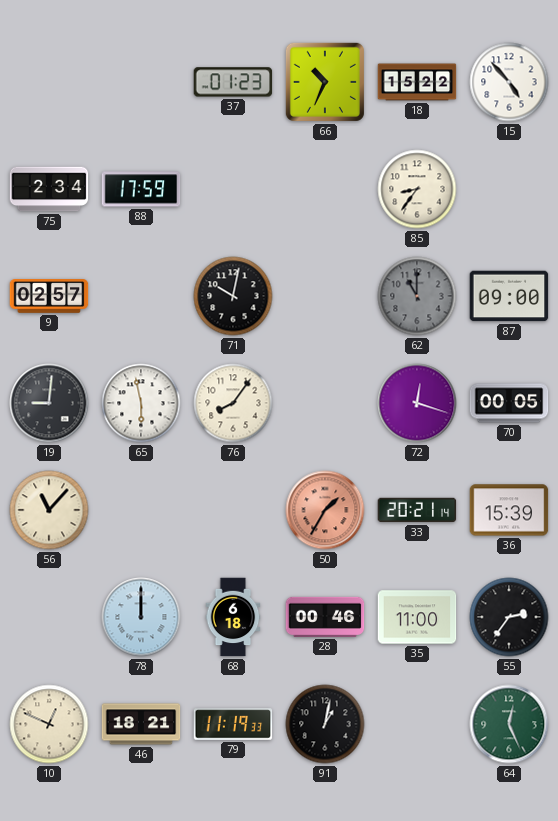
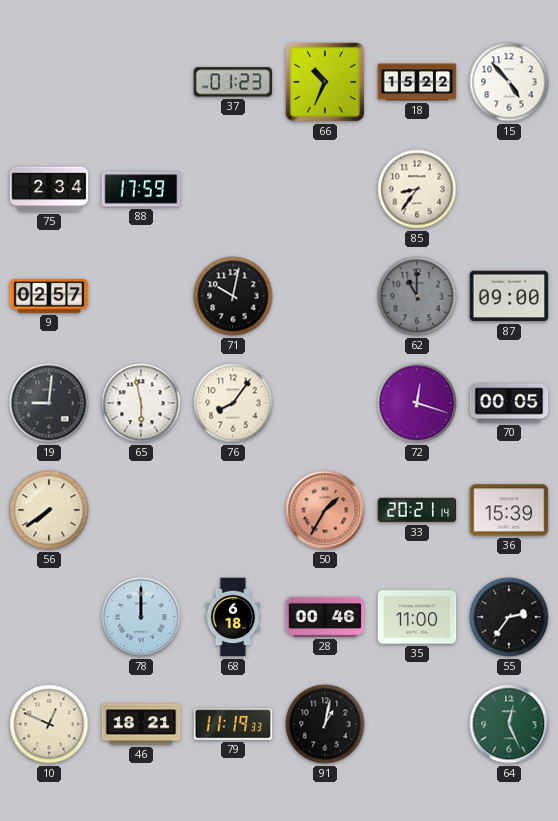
56: 11:07 -> 7:39
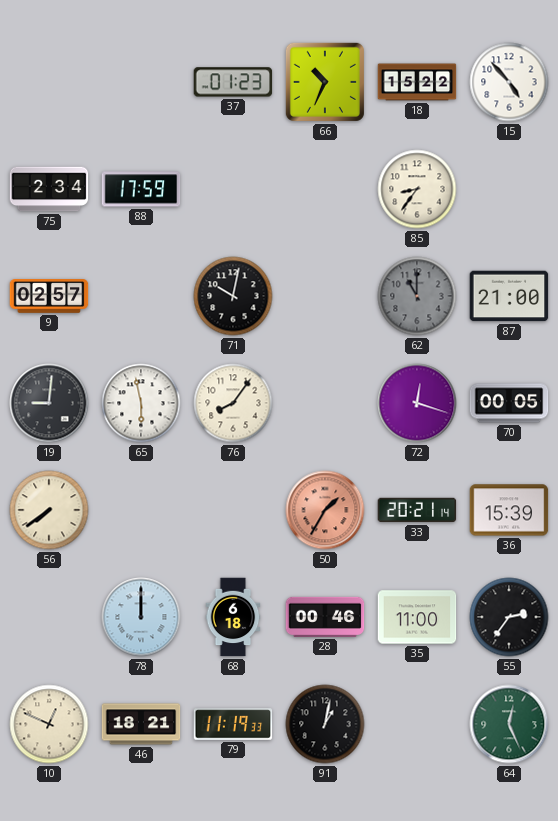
87: 09:00 -> 21:00
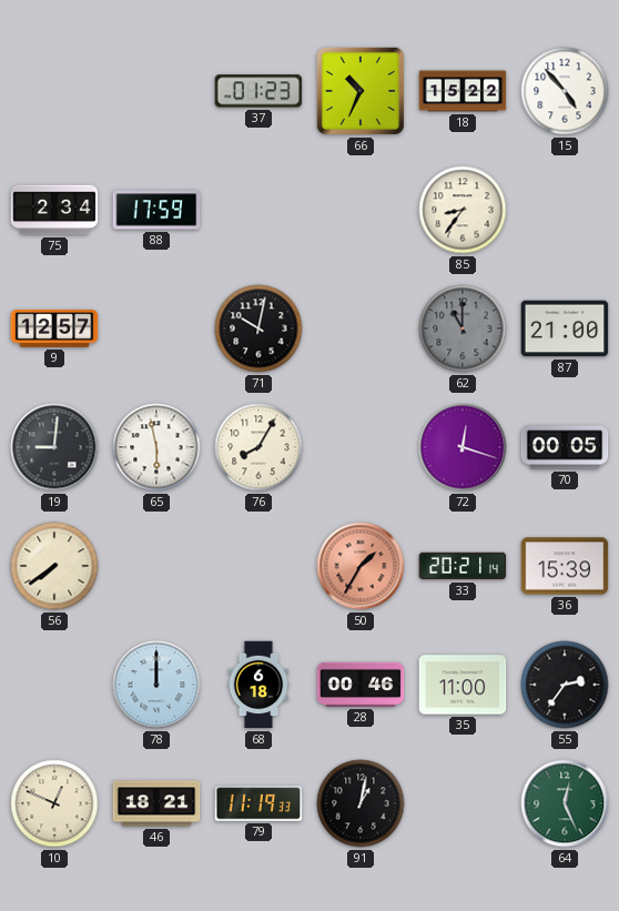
9: 02:57 -> 12:57
76: 8:06 -> 8:05
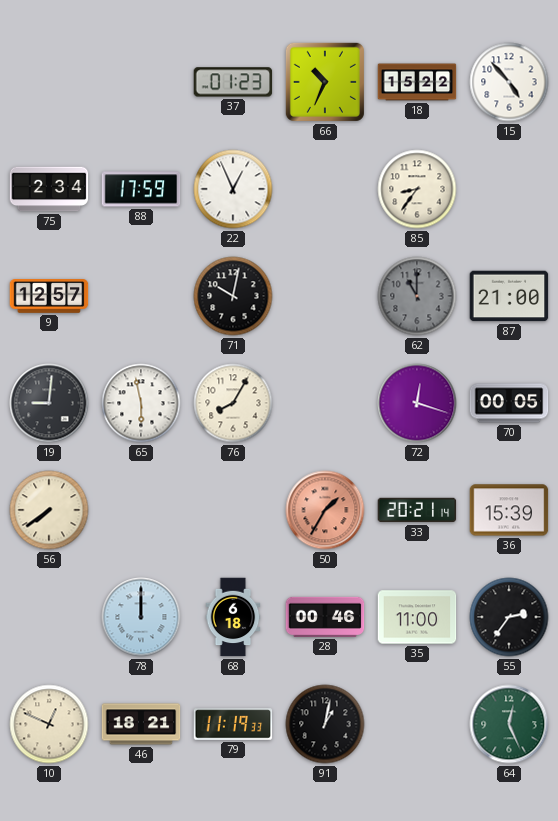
22: none -> 12:56
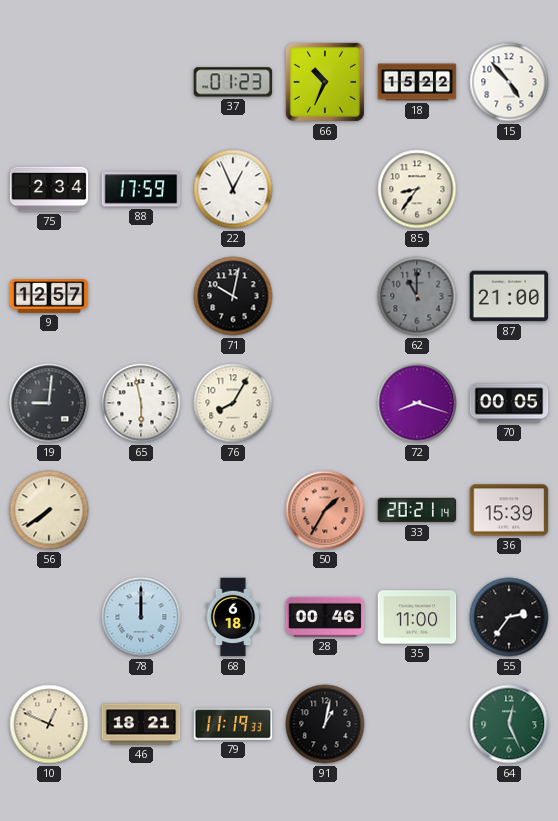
72: 12:18 -> 8:18
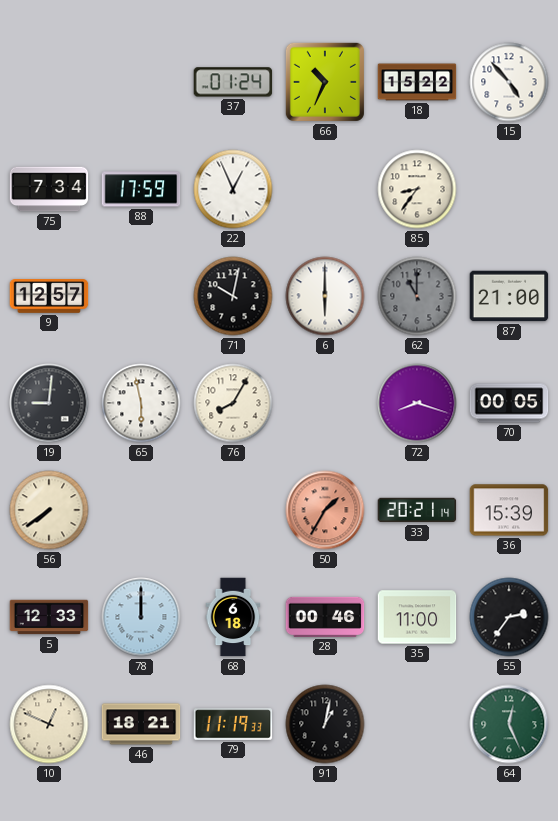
37: 01:23 -> 01:24
75: 2:34 -> 7:34
6: none -> 6:00
5: none -> 12:33
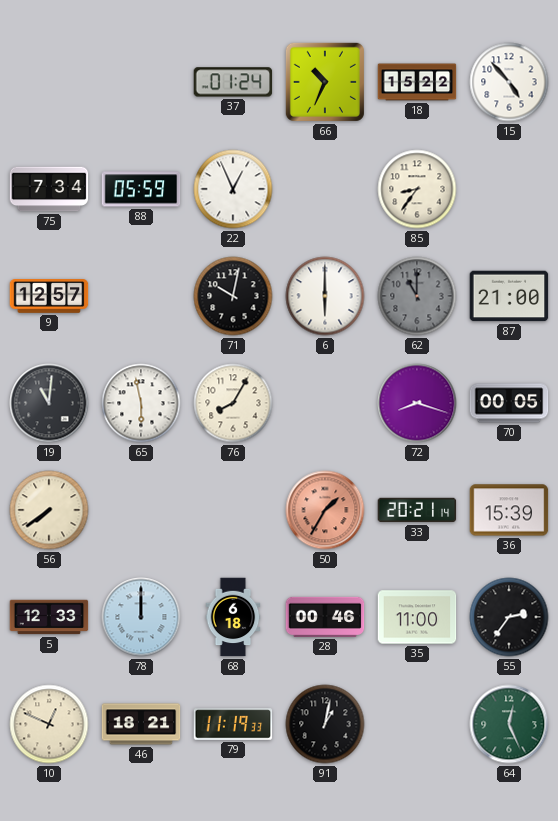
88: 17:59 -> 05:59
19: 9:01 -> 11:01
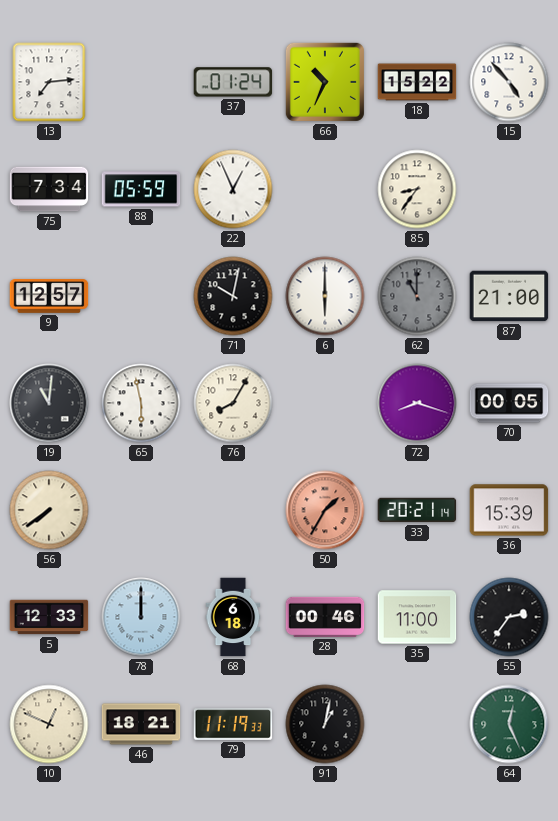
13: none -> 7:14
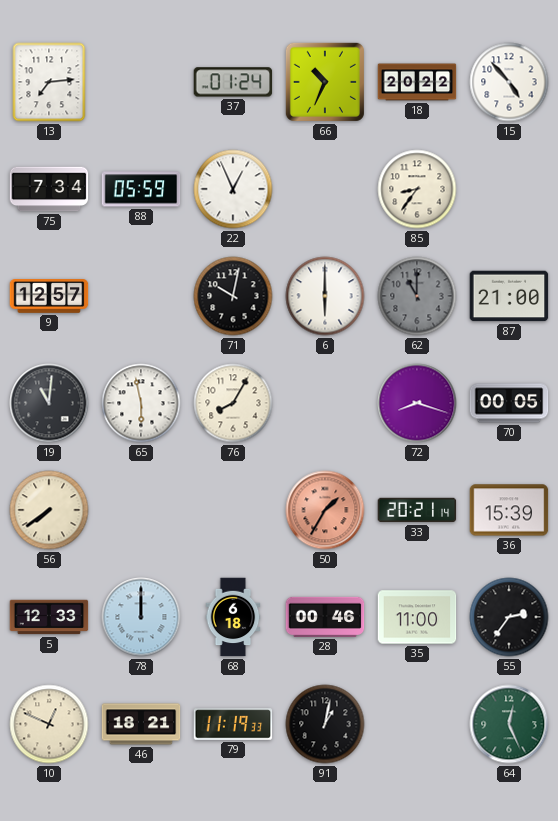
18: 15:22 -> 20:22
